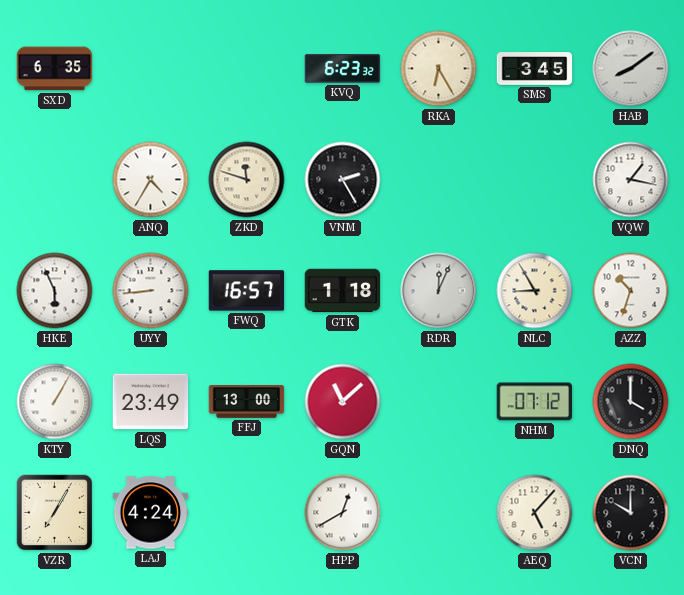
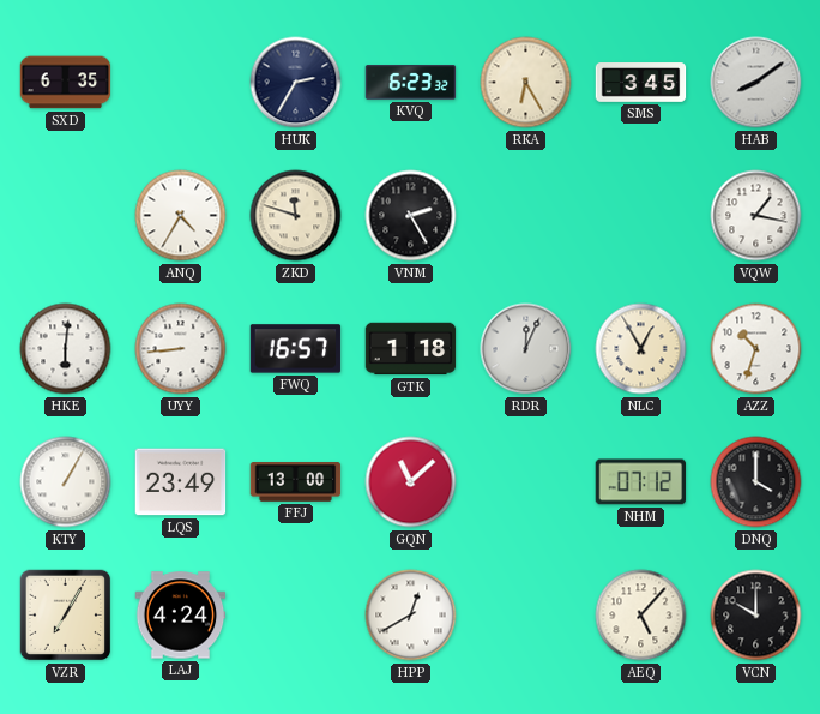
HUK: none -> 2:35
HKE: 5:56 -> 6:01
NLC: 8:55 -> 12:55
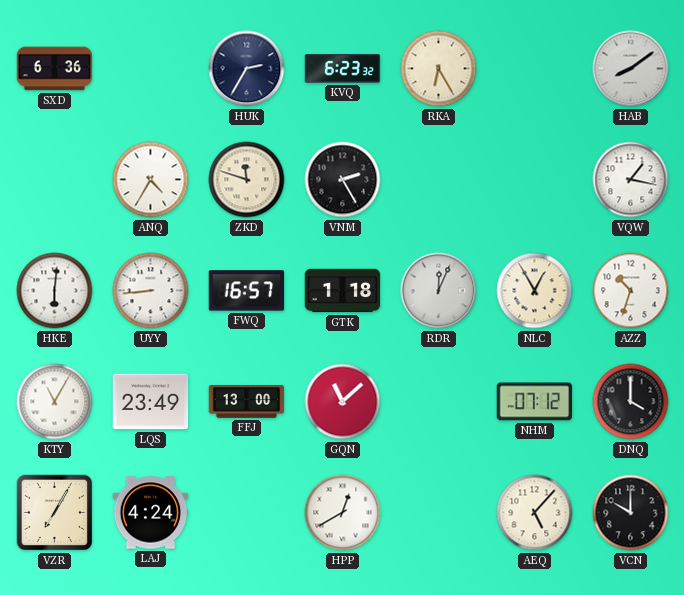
SXD: 6:35 -> 6:36
SMS: 3:45 -> none
KTY: 1:05 -> 11:05
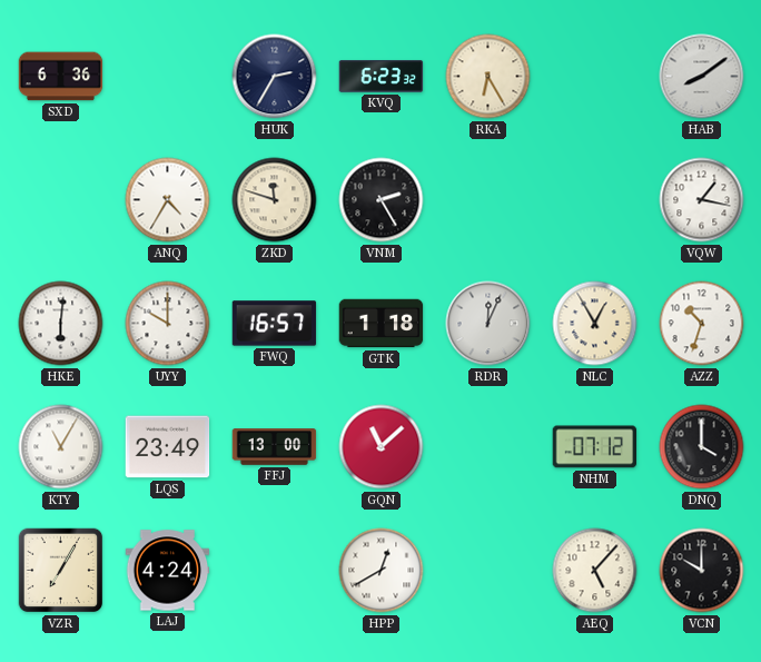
UYY: 8:44 -> 10:00
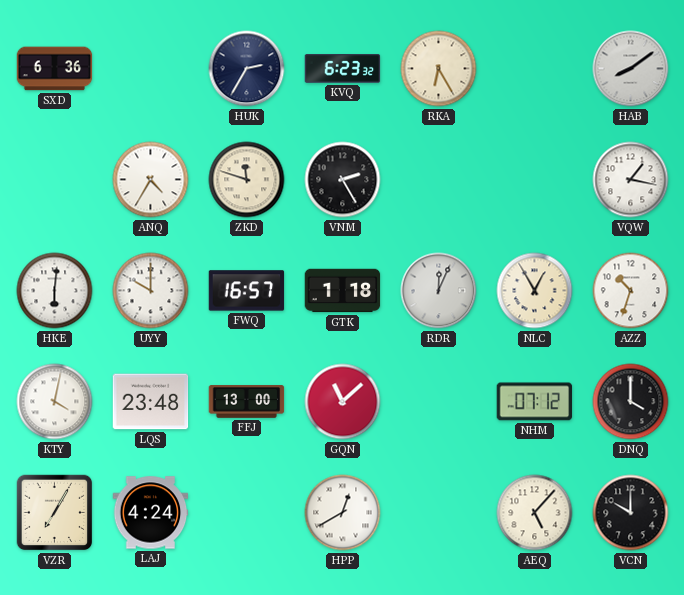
KTY: 11:05 -> 4:02
LQS: 23:49 -> 23:48
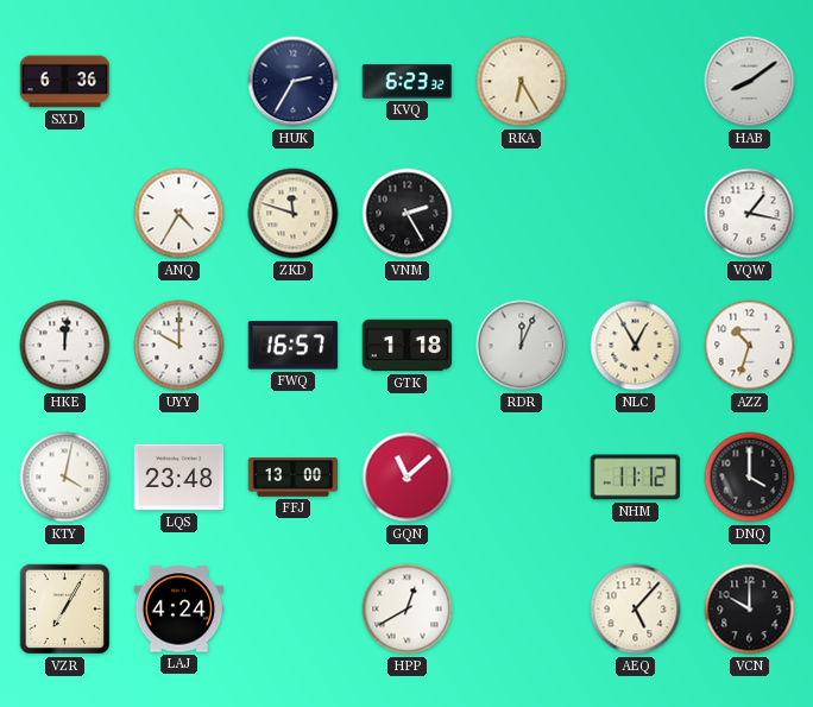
HKE: 6:01 -> 12:01
NHM: 07:12 -> 11:12
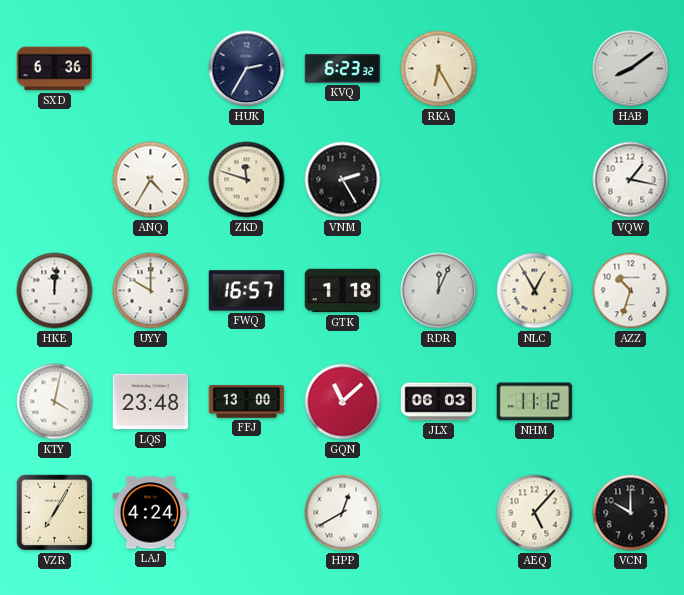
JLX: none -> 06:03
DNQ: 4:00 -> none
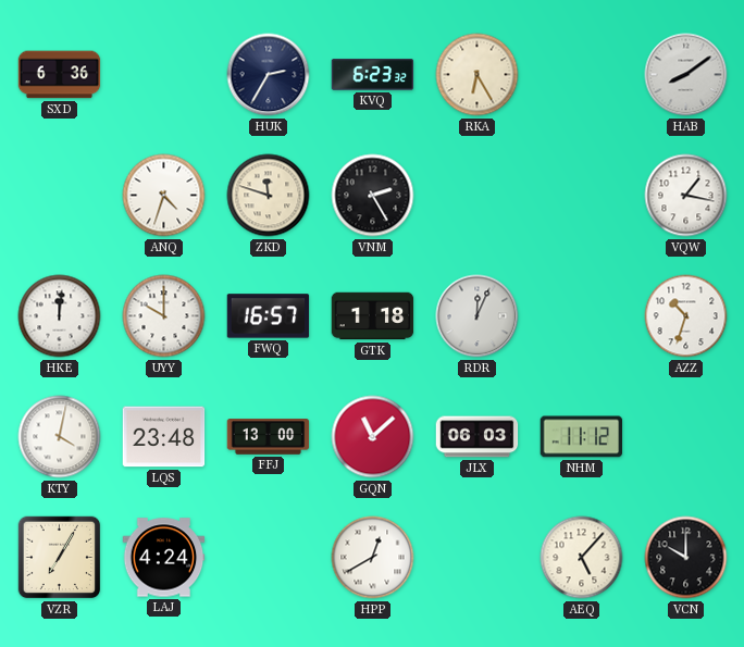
ANQ: 4:35 -> 4:33
NLC: 12:55 -> none
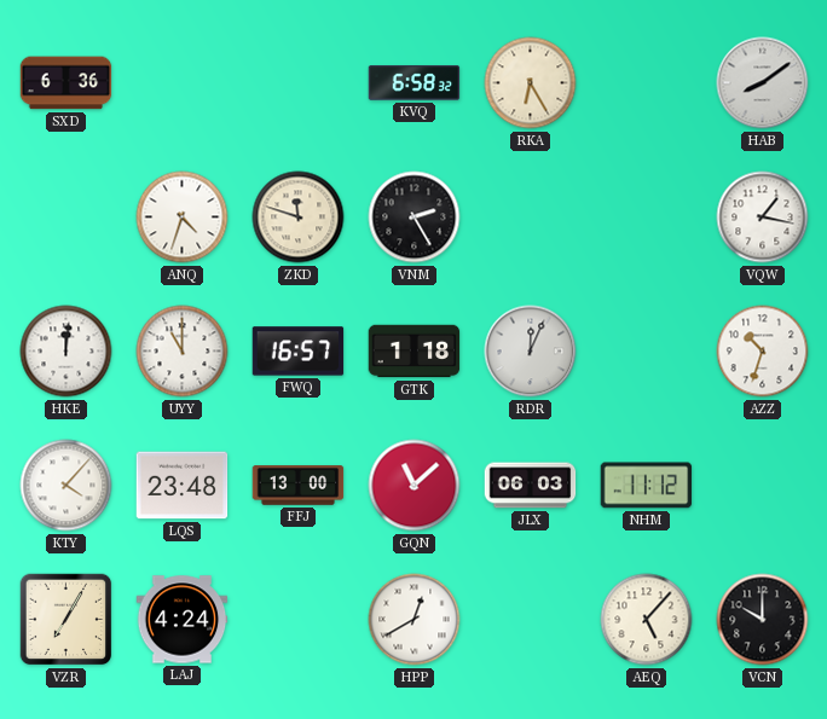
HUK: 2:35 -> none
KVQ: 6:23 -> 6:58
UYY: 10:00 -> 11:00
KTY: 4:02 -> 4:07
